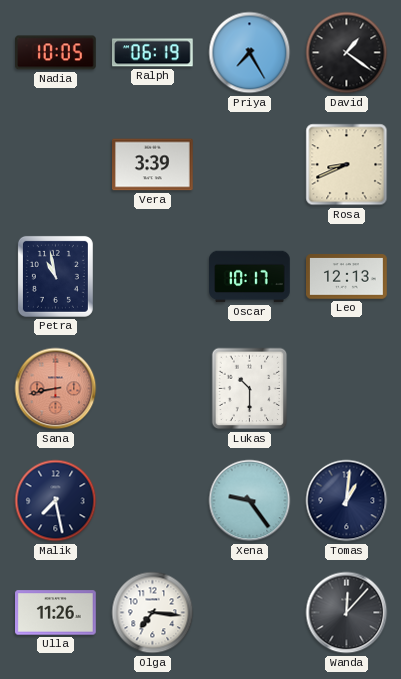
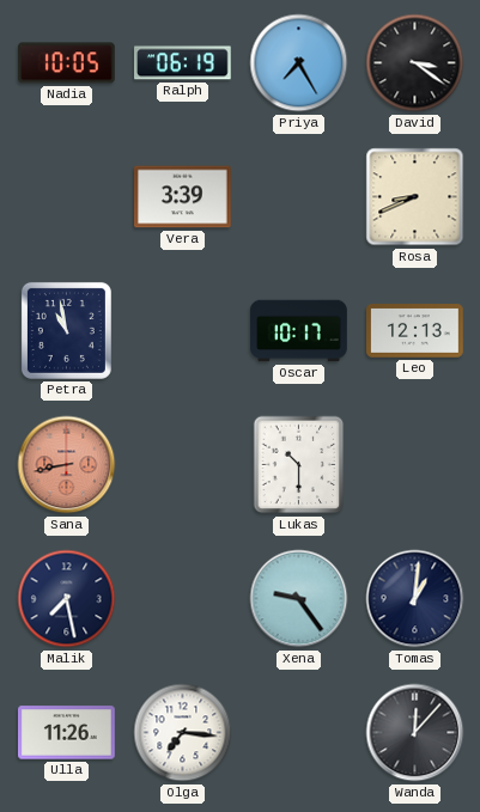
David: 1:21 -> 3:21
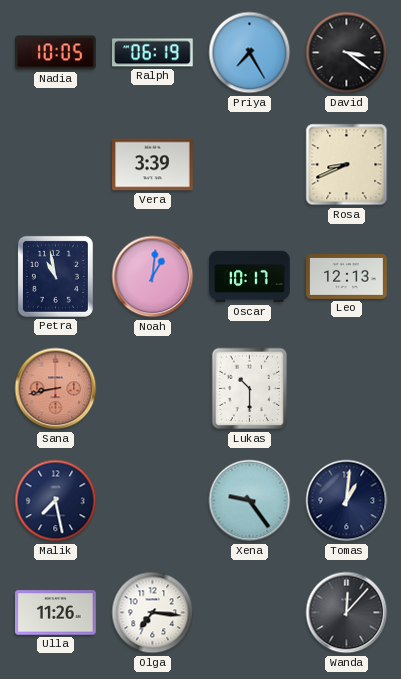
Noah: none -> 1:01
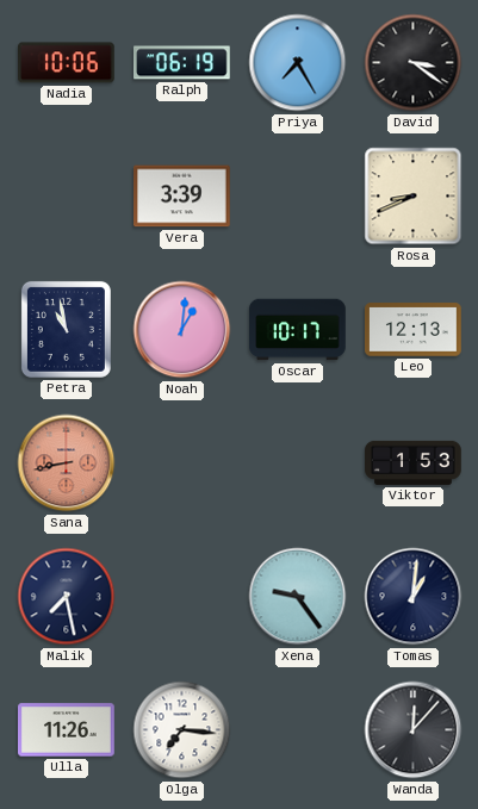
Nadia: 10:05 -> 10:06
Lukas: 10:30 -> none
Viktor: none -> 1:53
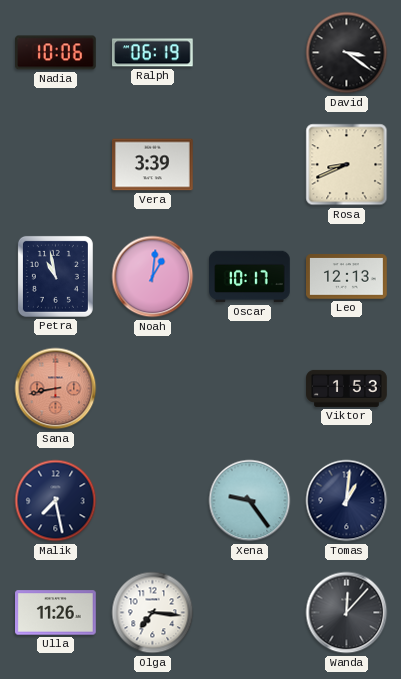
Priya: 7:25 -> none
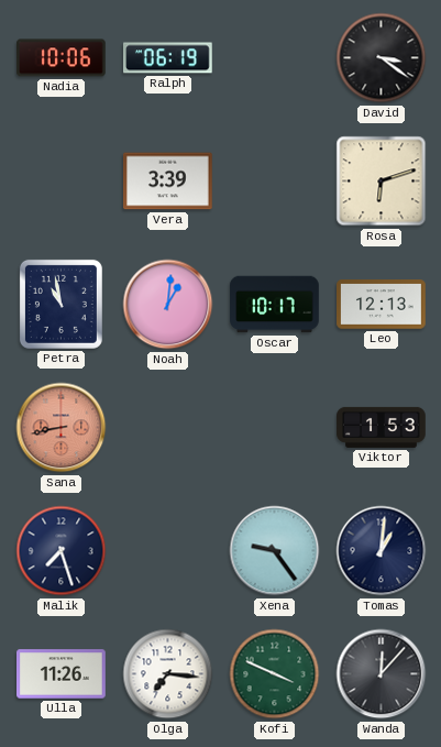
Rosa: 8:41 -> 6:12
Malik: 7:28 -> 7:27
Kofi: none -> 3:49
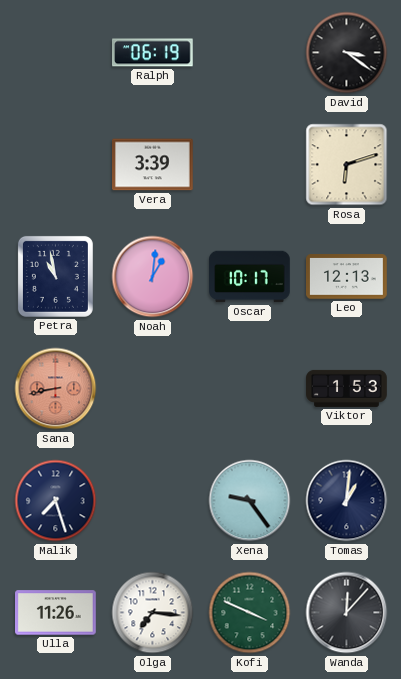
Nadia: 10:06 -> none
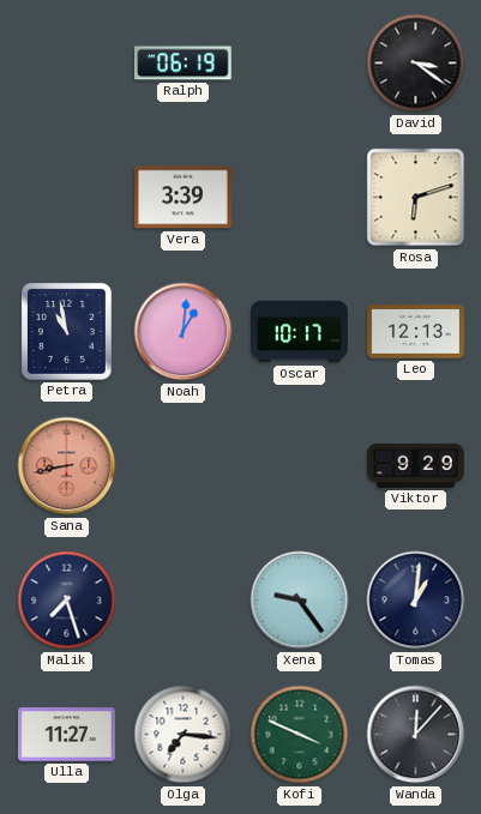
Viktor: 1:53 -> 9:29
Ulla: 11:26 -> 11:27
